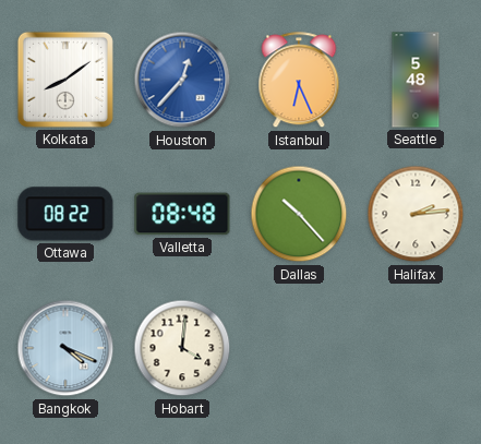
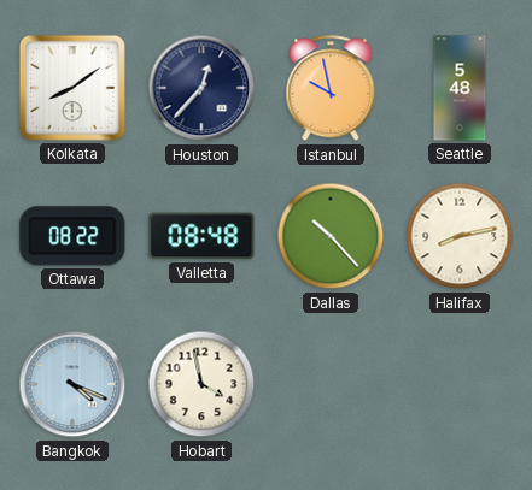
Houston dial: blue -> navy
Istanbul: 6:26 -> 9:58
Halifax: 2:14 -> 8:13
Hobart: 4:01 -> 3:58
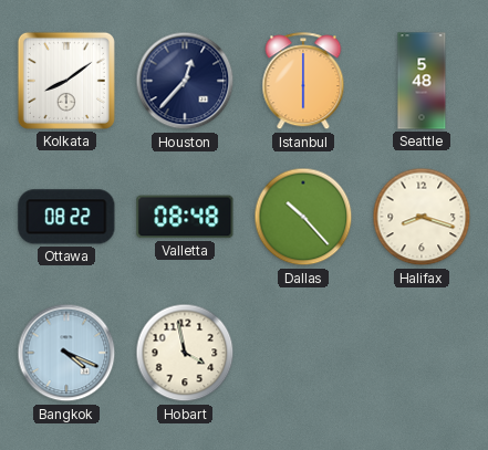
Istanbul: 9:58 -> 6:00
Halifax: 8:13 -> 8:18
